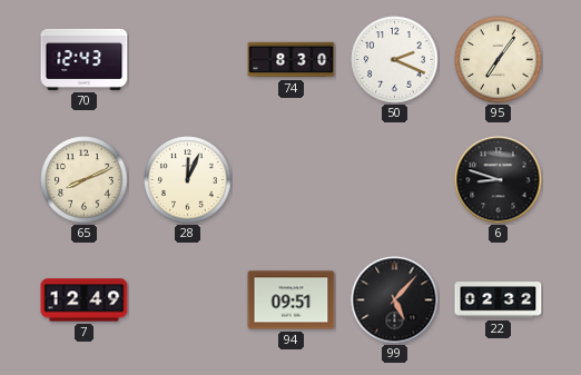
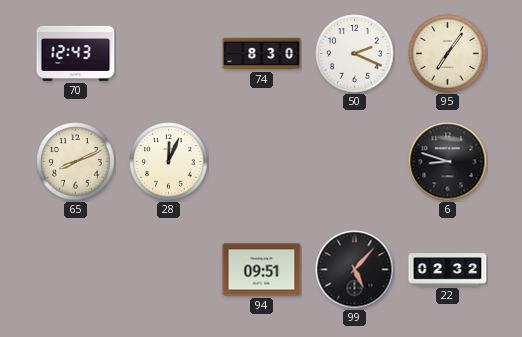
7: 12:49 -> none
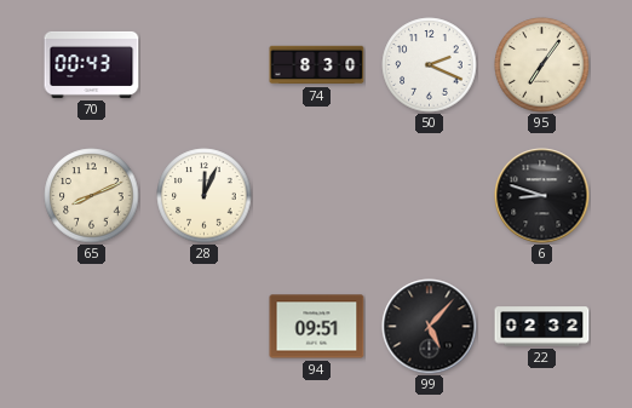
70: 12:43 -> 00:43
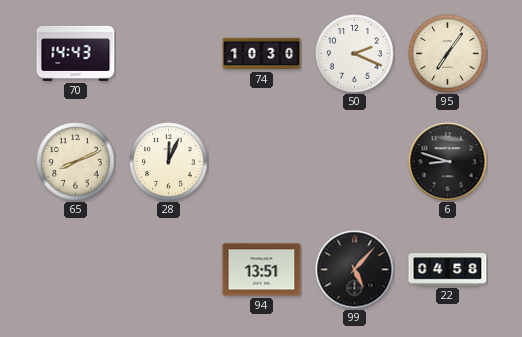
70: 00:43 -> 14:43
74: 8:30 -> 10:30
94: 09:51 -> 13:51
22: 02:32 -> 04:58
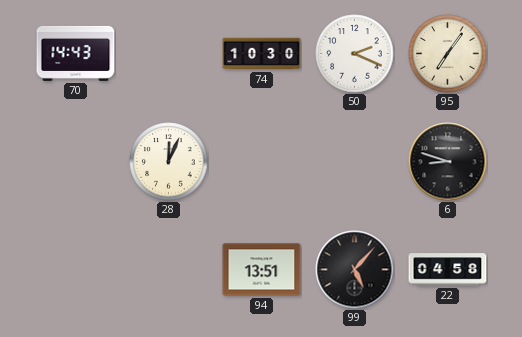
65: 8:11 -> none
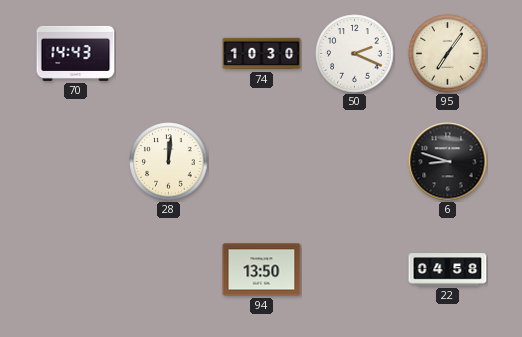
28: 12:04 -> 12:01
94: 13:51 -> 13:50
99: 5:07 -> none
